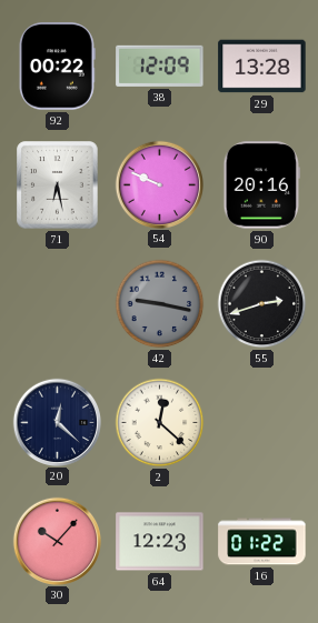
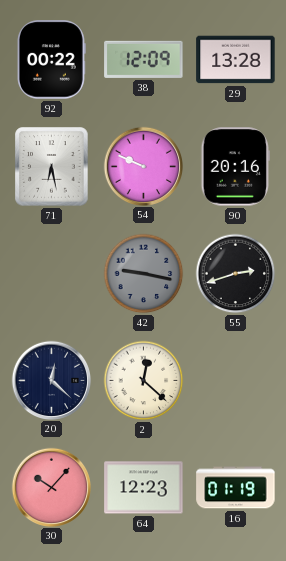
16: 01:22 -> 01:19
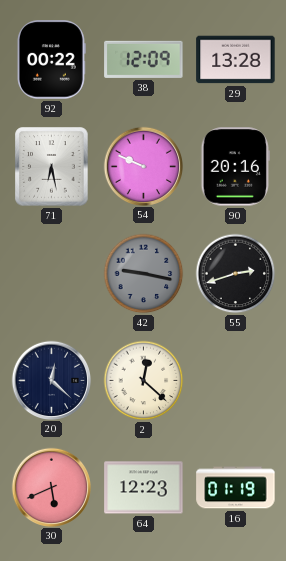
30: 10:07 -> 5:41
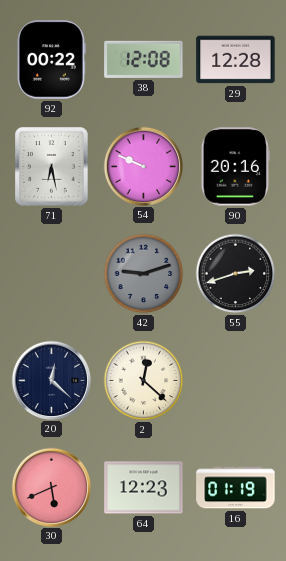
38: 12:09 -> 12:08
29: 13:28 -> 12:28
42: 9:17 -> 9:12
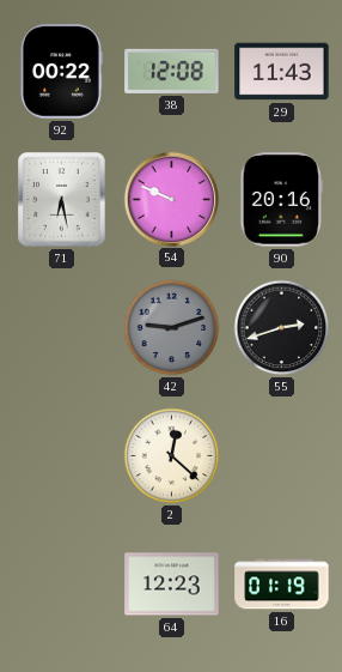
29: 12:28 -> 11:43
20: 12:22 -> none
30: 5:41 -> none
